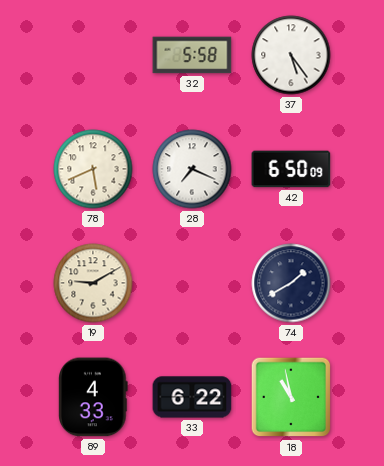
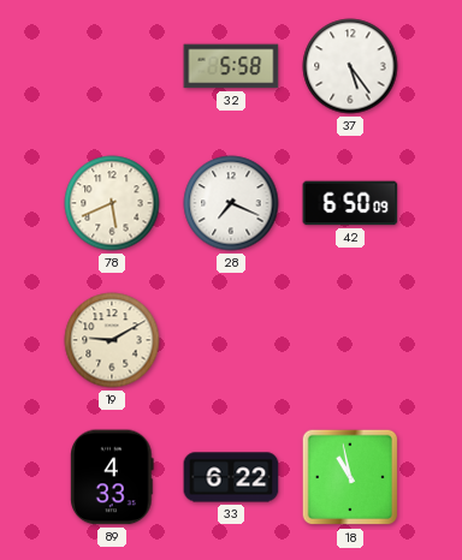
74: 1:40 -> none
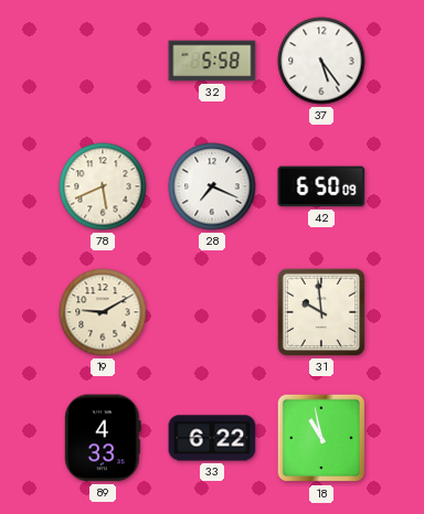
31: none -> 9:59
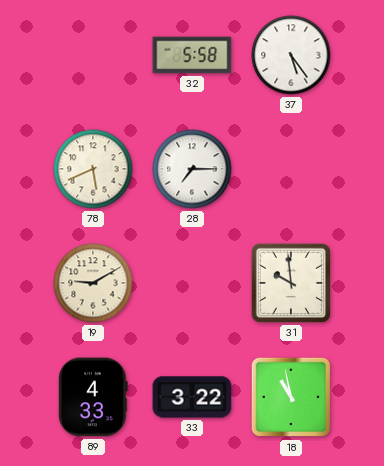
28: 7:19 -> 7:15
42: 6:50 -> none
33: 6:22 -> 3:22
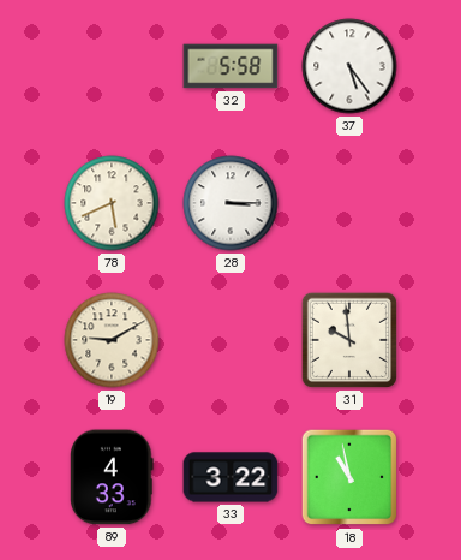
28: 7:15 -> 3:15
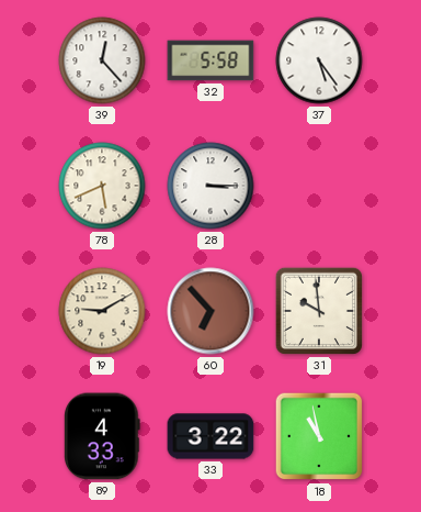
39: none -> 12:23
60: none -> 6:53
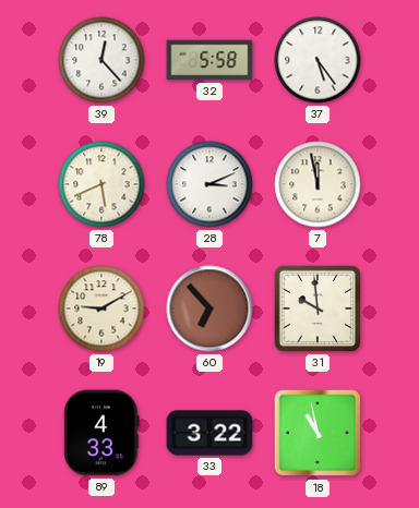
28: 3:15 -> 3:11
7: none -> 11:58
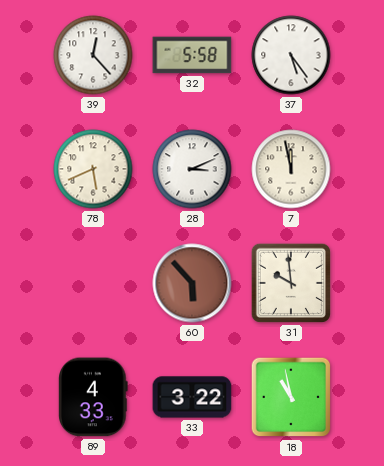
19: 9:10 -> none
60: 6:53 -> 5:53
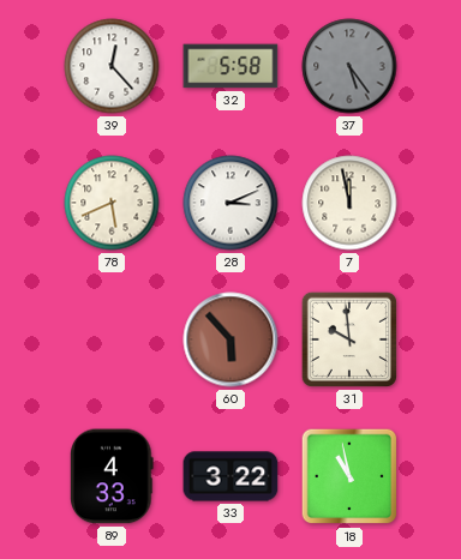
37 dial: white -> grey
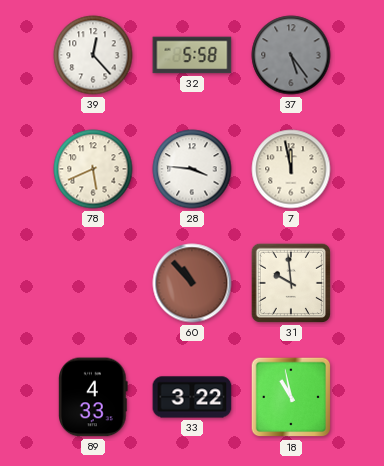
28: 3:11 -> 3:46
60: 5:53 -> 10:53
